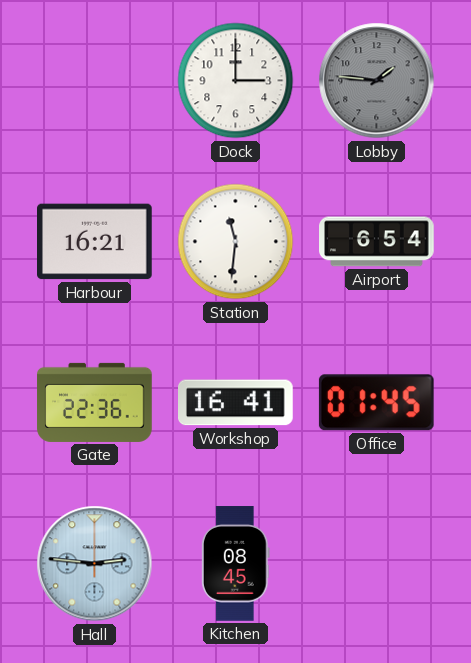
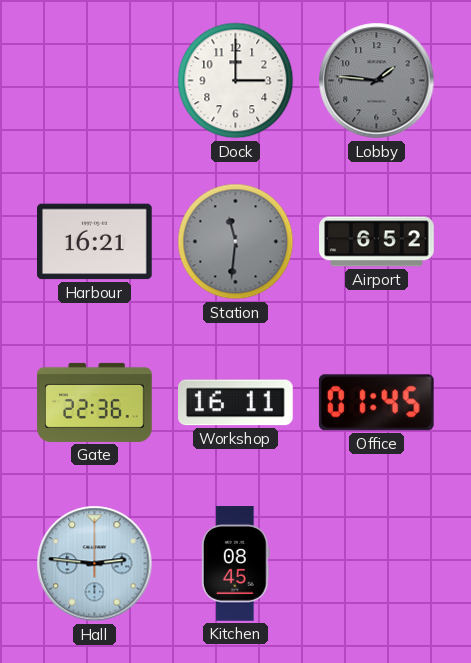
Station dial: white -> grey
Airport: 6:54 -> 6:52
Workshop: 16:41 -> 16:11
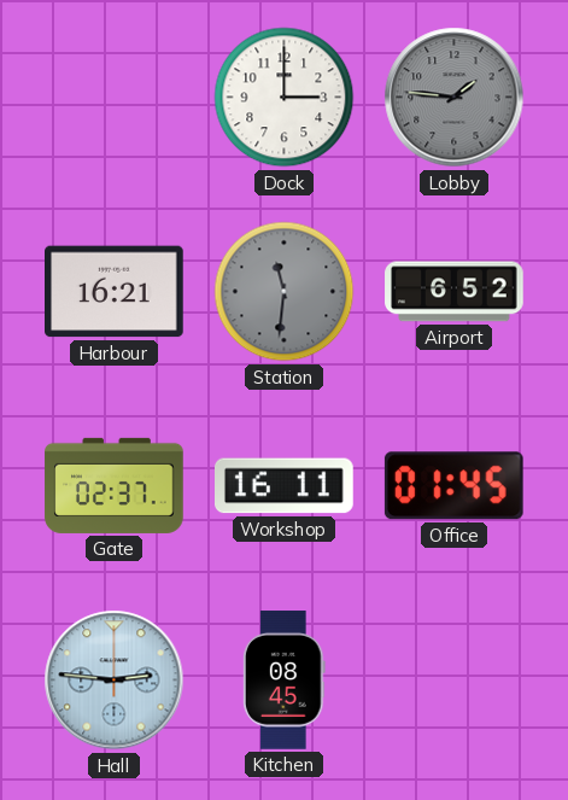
Gate: 22:36 -> 02:37
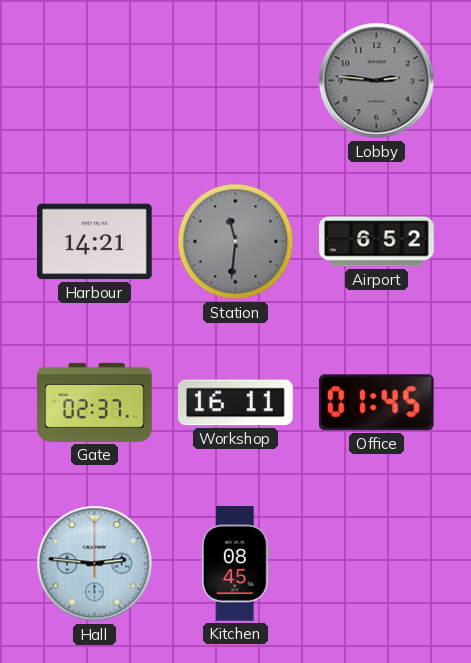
Dock: 3:00 -> none
Lobby: 1:46 -> 2:46
Harbour: 16:21 -> 14:21
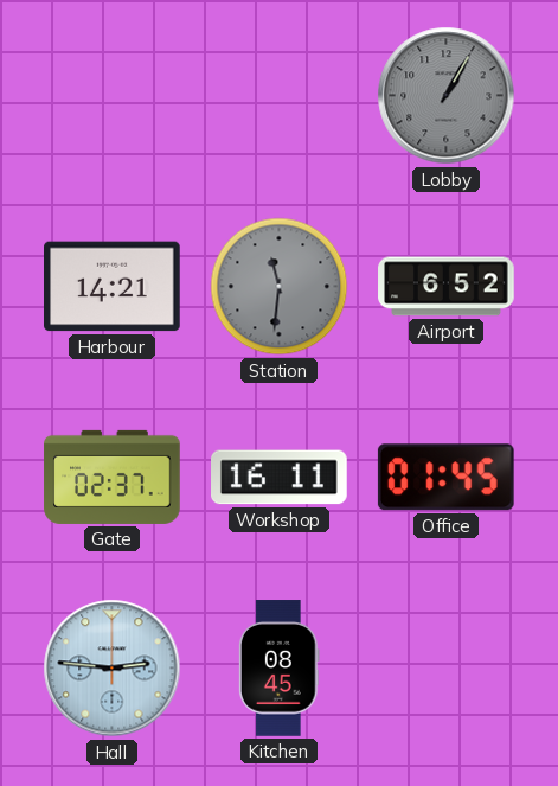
Lobby: 2:46 -> 1:05
